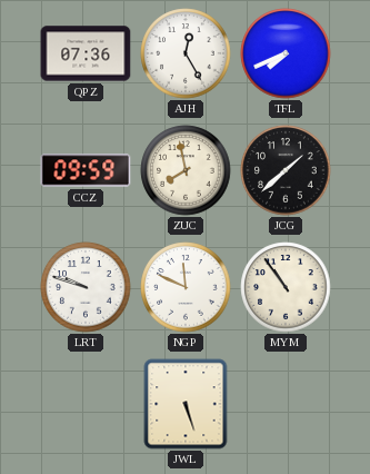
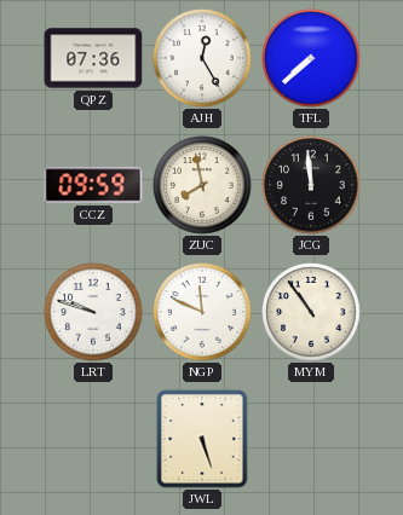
TFL: 7:41 -> 7:38
JCG: 1:38 -> 11:59
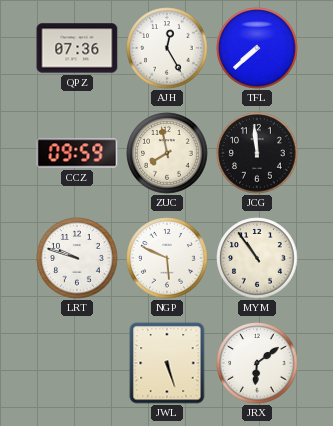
NGP: 11:49 -> 5:49
JRX: none -> 6:09
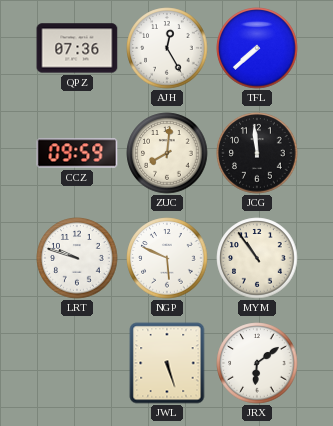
ZUC: 7:58 -> 8:01
